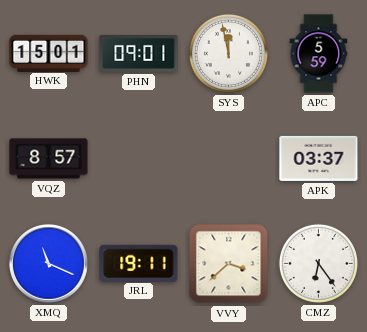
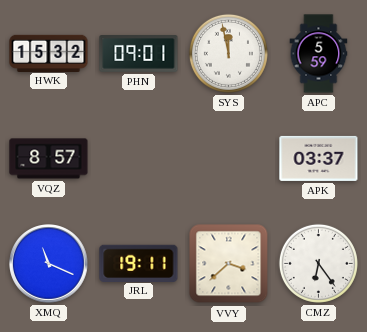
HWK: 15:01 -> 15:32
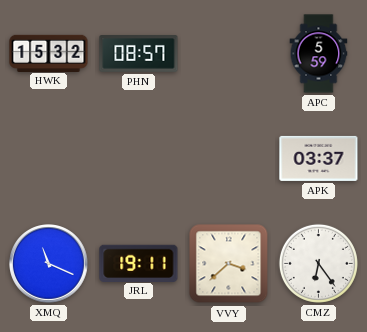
PHN: 09:01 -> 08:57
SYS: 11:58 -> none
VQZ: 8:57 -> none
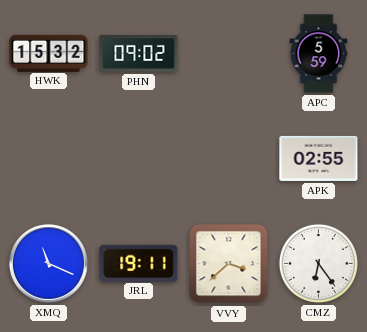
PHN: 08:57 -> 09:02
APK: 03:37 -> 02:55
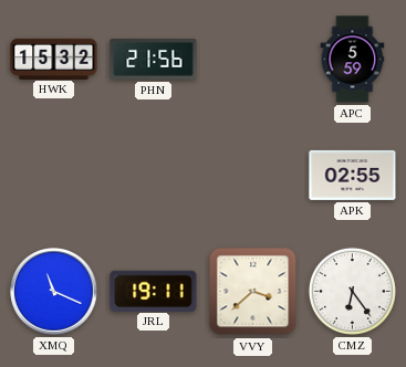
PHN: 09:02 -> 21:56
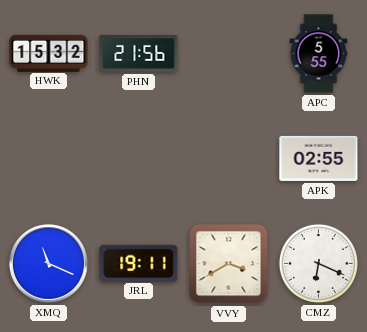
APC: 5:59 -> 5:55
VVY: 3:38 -> 3:40
CMZ: 6:24 -> 6:19
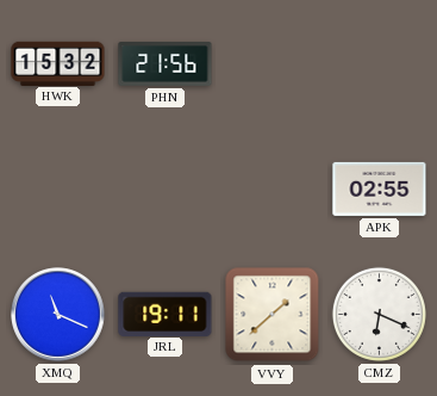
APC: 5:55 -> none
VVY: 3:40 -> 1:38
